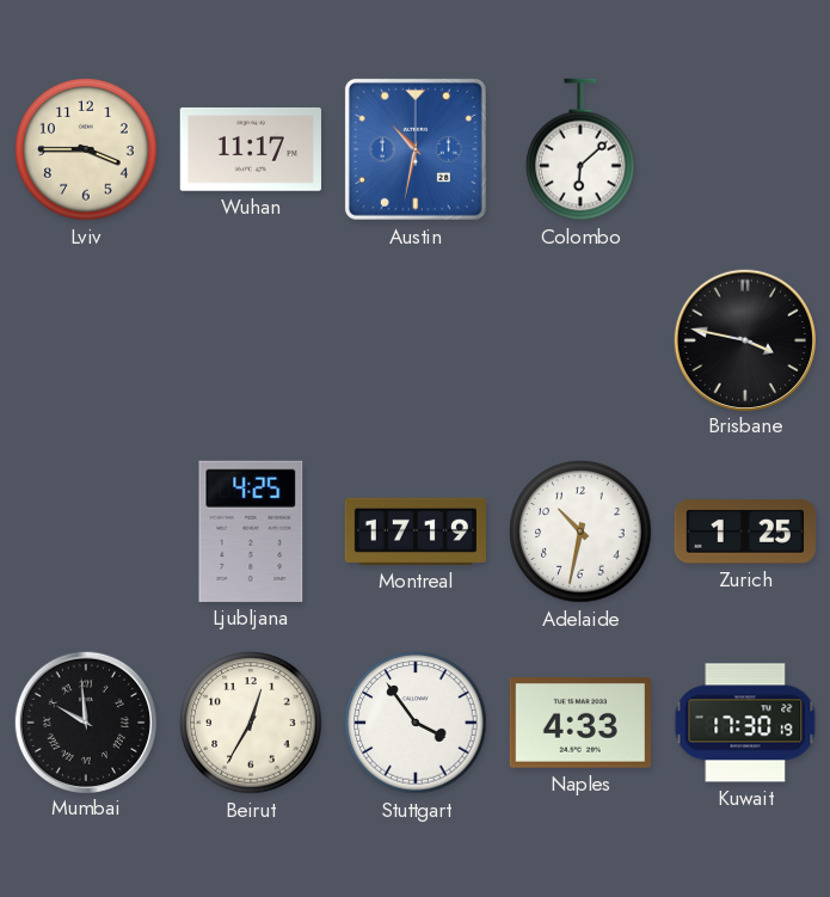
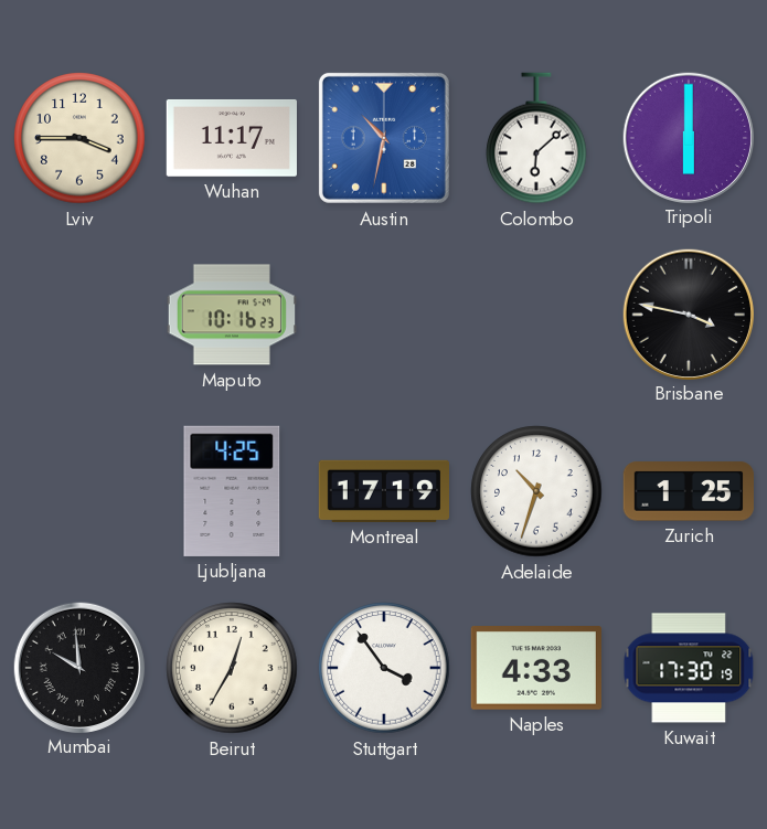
Tripoli: none -> 6:00
Maputo: none -> 10:16
Adelaide: 10:32 -> 10:33
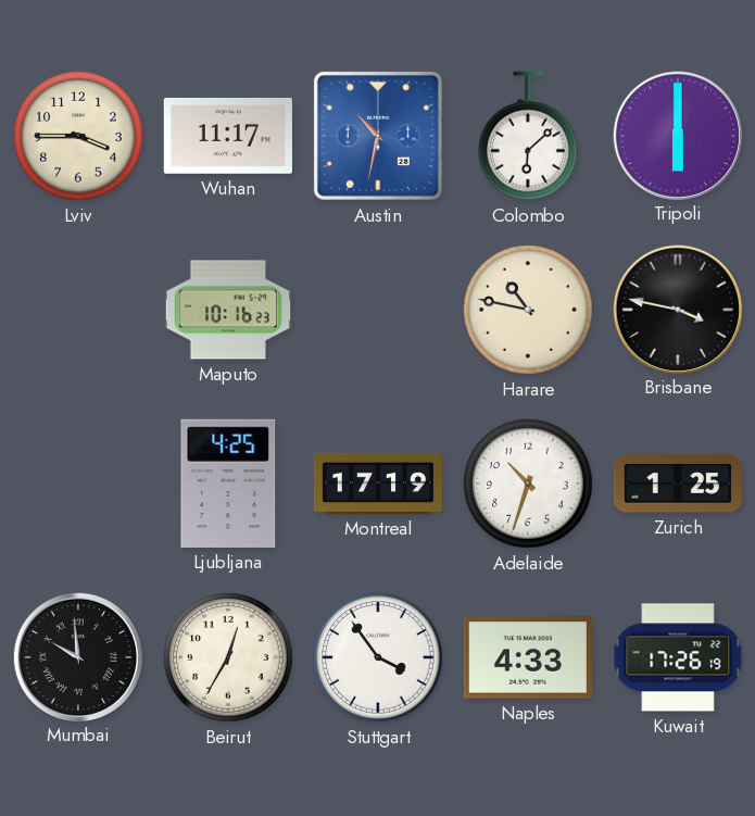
Harare: none -> 10:47
Kuwait: 17:30 -> 17:26
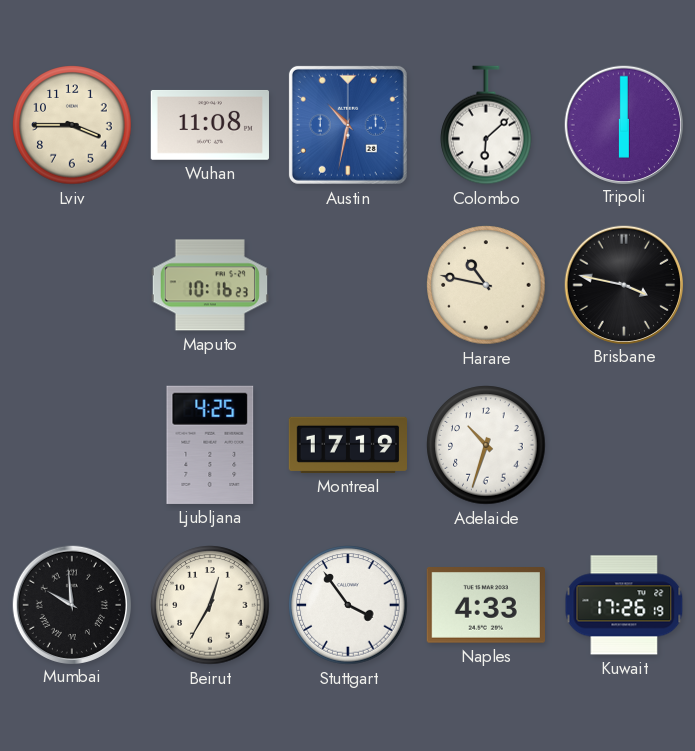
Wuhan: 11:17 -> 11:08
Zurich: 1:25 -> none
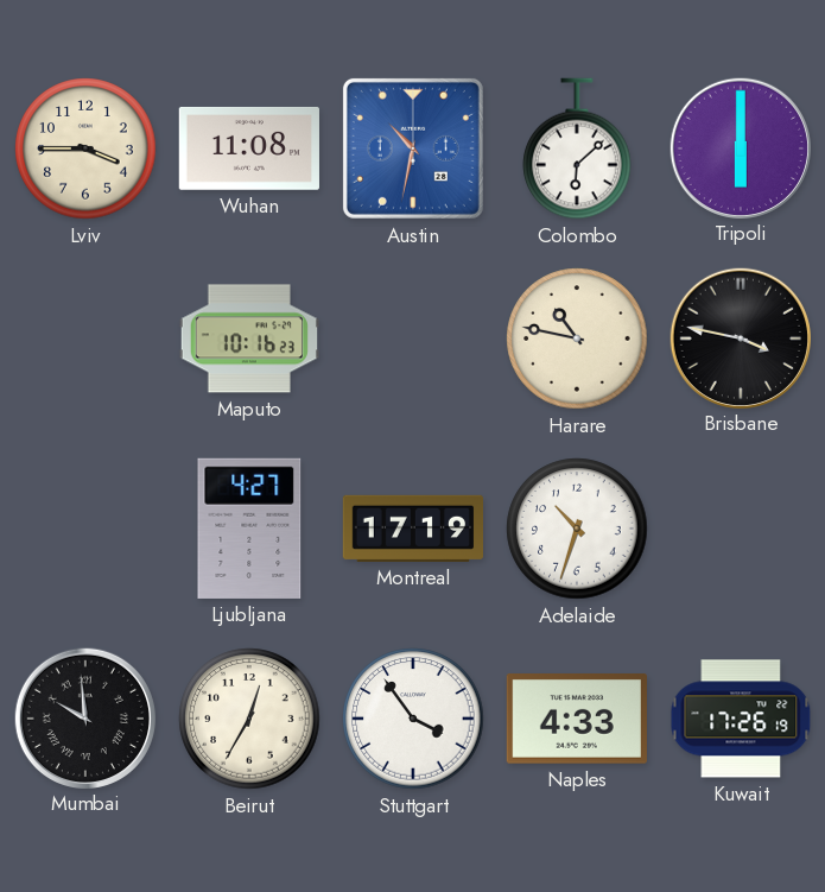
Ljubljana: 4:25 -> 4:27
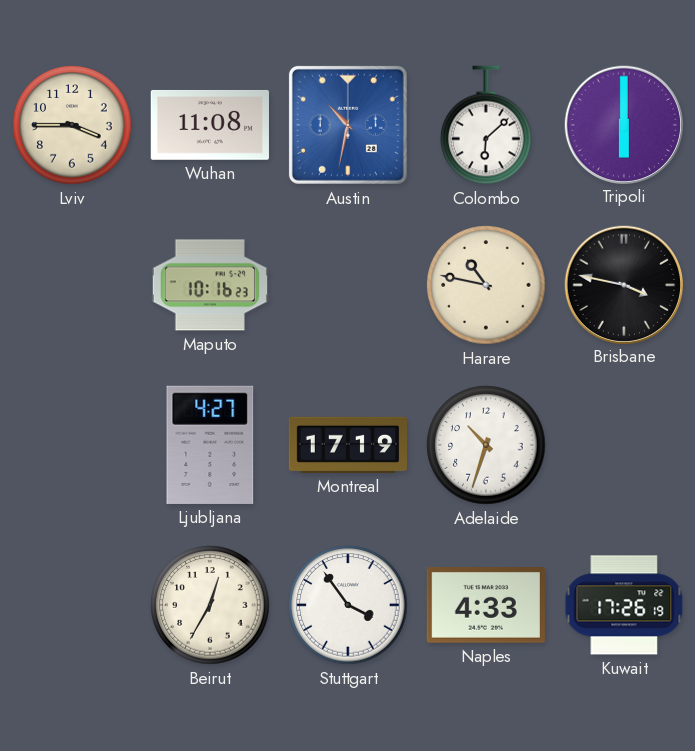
Mumbai: 9:59 -> none
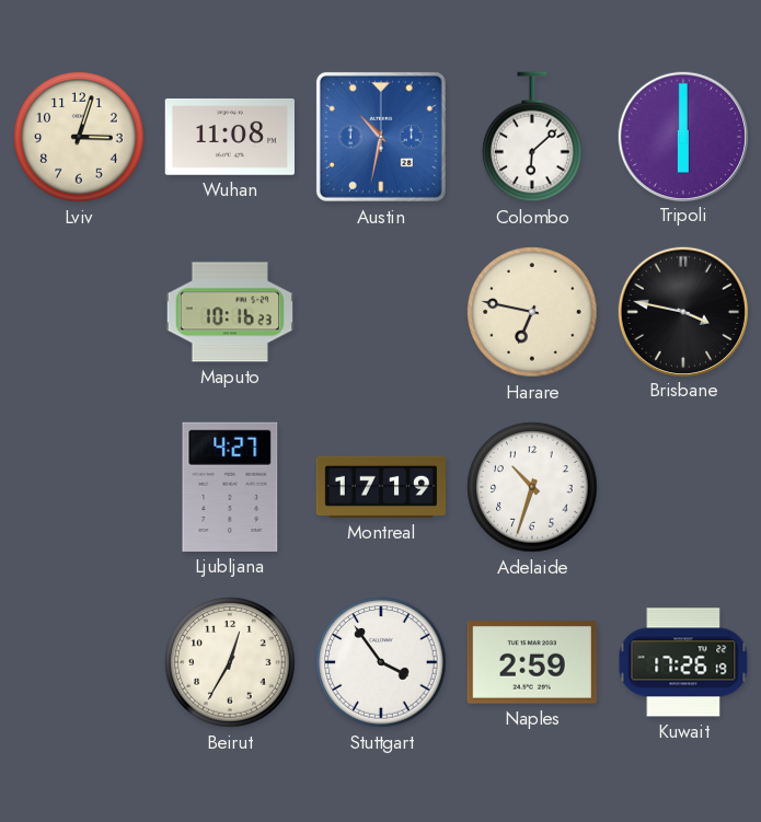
Lviv: 3:45 -> 3:03
Harare: 10:47 -> 6:47
Naples: 4:33 -> 2:59
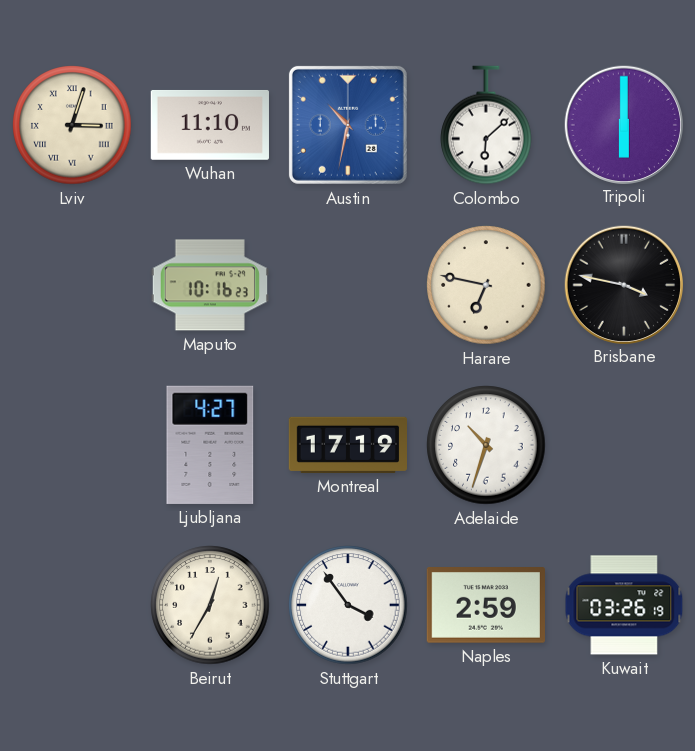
Lviv numerals: Arabic -> Roman
Wuhan: 11:08 -> 11:10
Kuwait: 17:26 -> 03:26
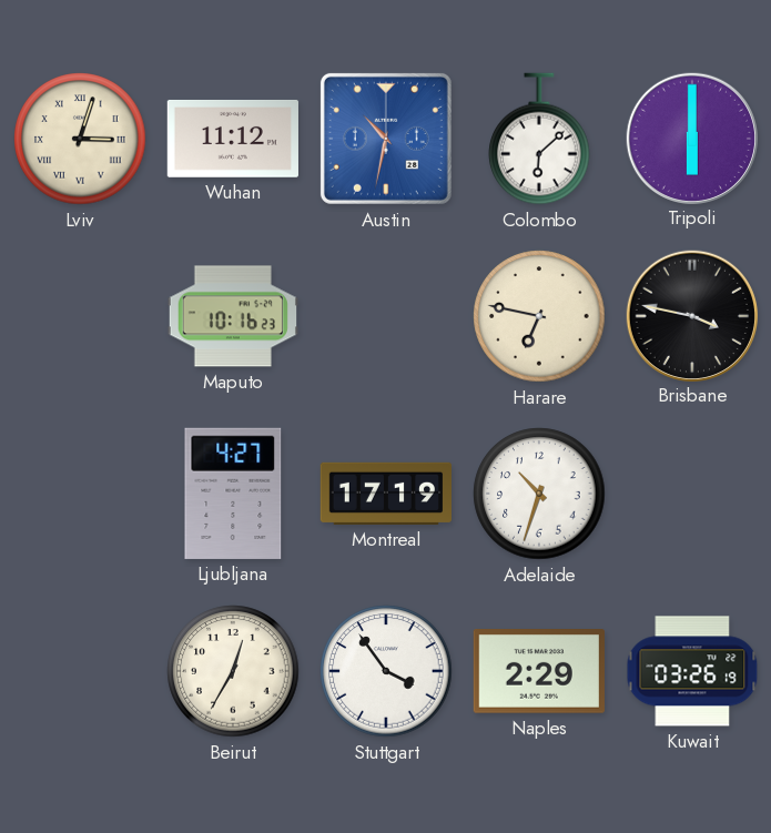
Wuhan: 11:10 -> 11:12
Naples: 2:59 -> 2:29
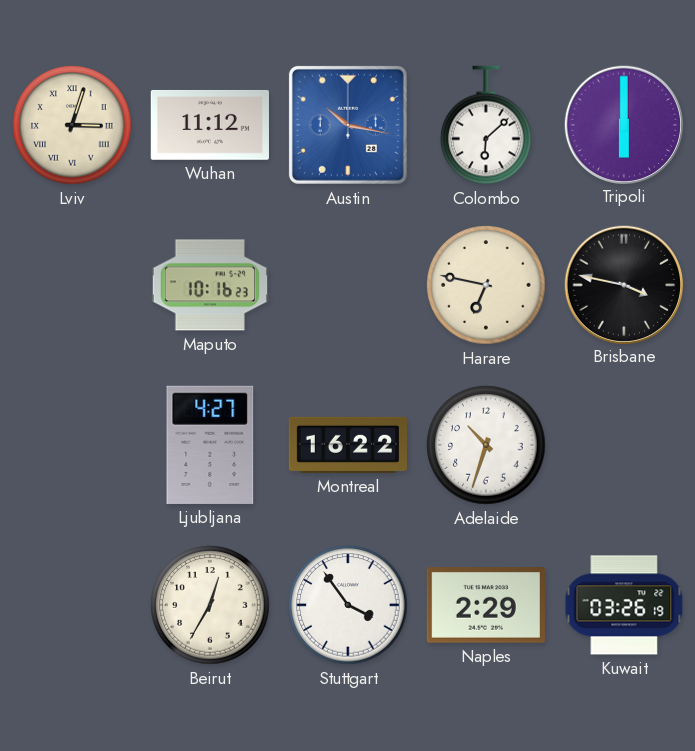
Austin: 10:32 -> 10:17
Montreal: 17:19 -> 16:22
